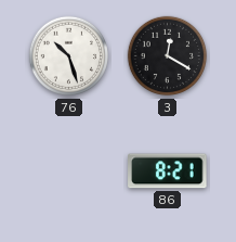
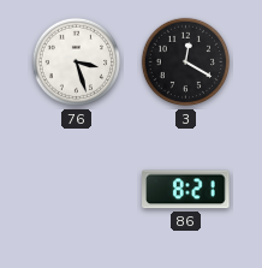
76: 10:27 -> 3:27
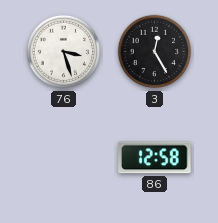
3: 12:20 -> 12:25
86: 8:21 -> 12:58
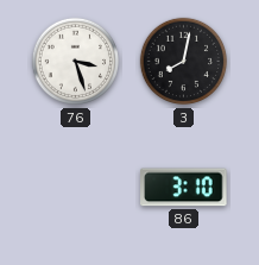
3: 12:25 -> 8:02
86: 12:58 -> 3:10
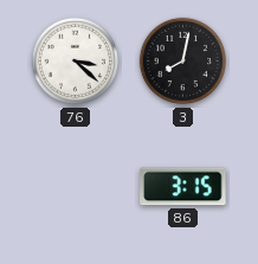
76: 3:27 -> 3:22
86: 3:10 -> 3:15
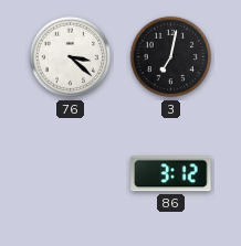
3: 8:02 -> 7:02
86: 3:15 -> 3:12
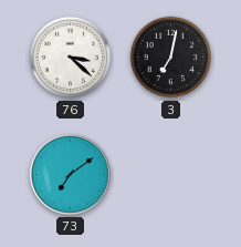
73: none -> 7:09
86: 3:12 -> none
